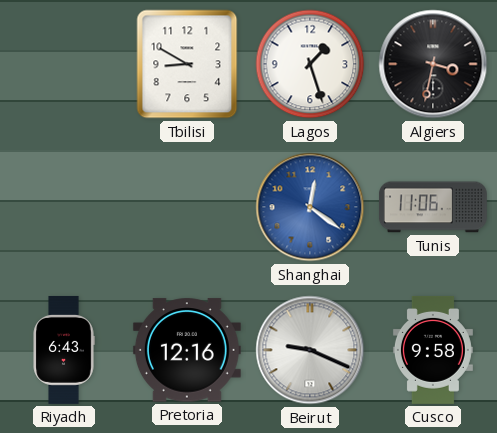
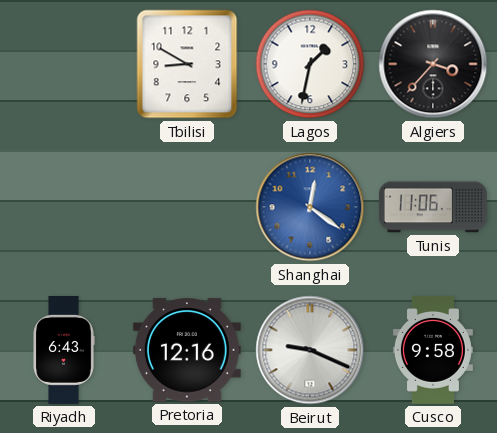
Lagos: 1:27 -> 1:32
Algiers: 3:32 -> 3:37
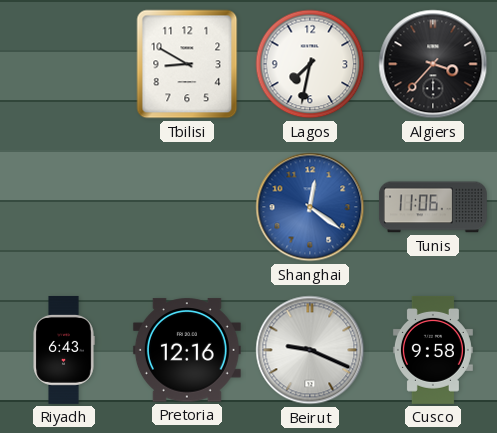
Lagos: 1:32 -> 7:32
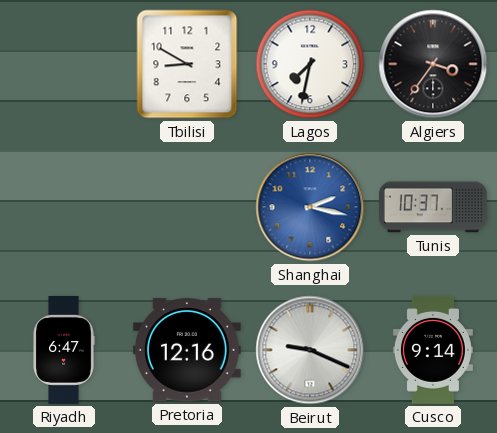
Algiers: 3:37 -> 3:36
Shanghai: 12:21 -> 2:17
Tunis: 11:06 -> 10:37
Riyadh: 6:43 -> 6:47
Cusco: 9:58 -> 9:14
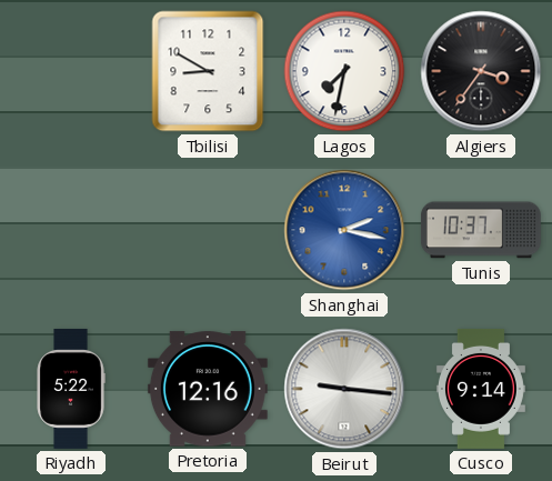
Riyadh: 6:47 -> 5:22
Beirut: 9:19 -> 9:16
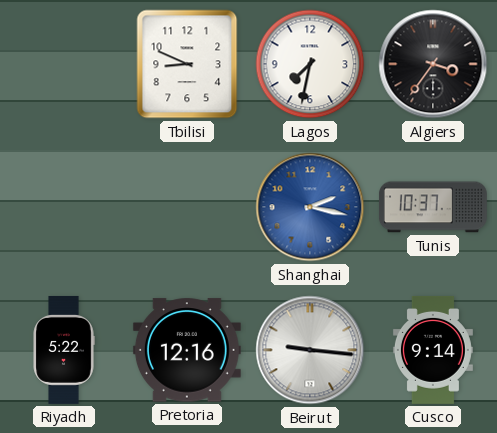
Tbilisi: 8:50 -> 8:49
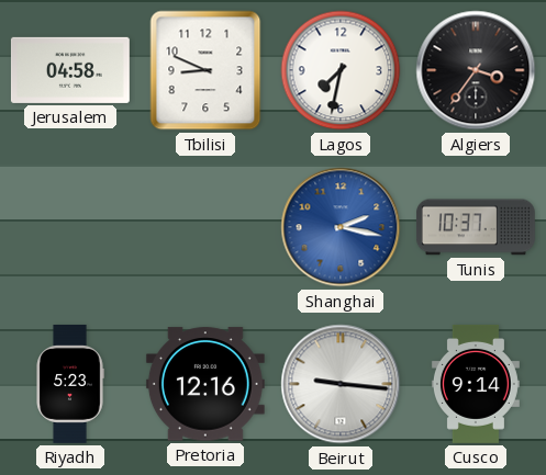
Jerusalem: none -> 04:58
Riyadh: 5:22 -> 5:23
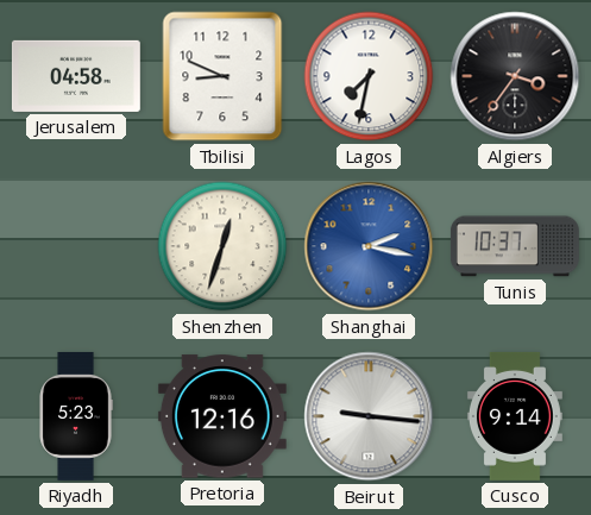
Shenzhen: none -> 12:33
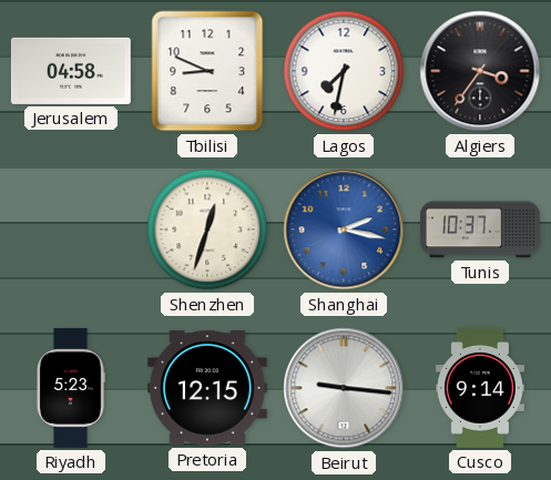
Pretoria: 12:16 -> 12:15
